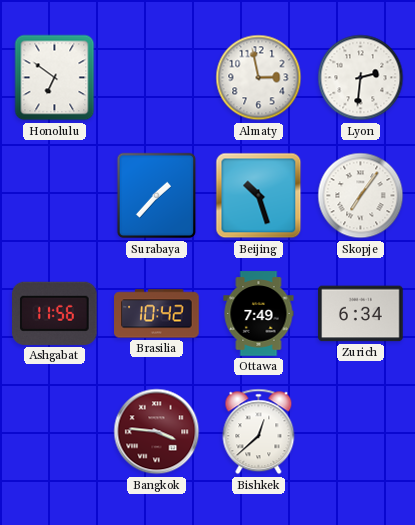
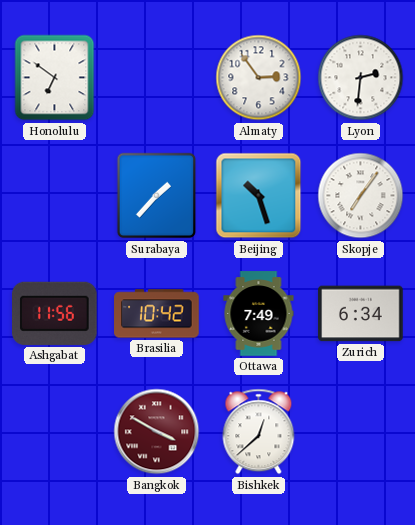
Almaty: 2:58 -> 2:54
Bangkok: 3:46 -> 3:50
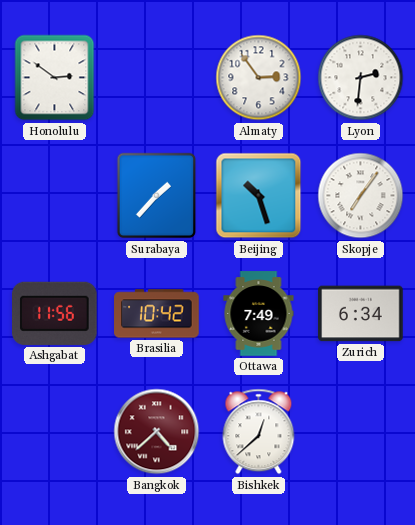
Honolulu: 6:51 -> 2:51
Bangkok: 3:50 -> 4:38
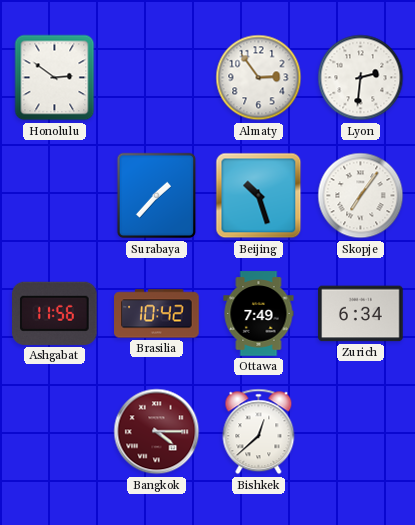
Bangkok: 4:38 -> 4:15
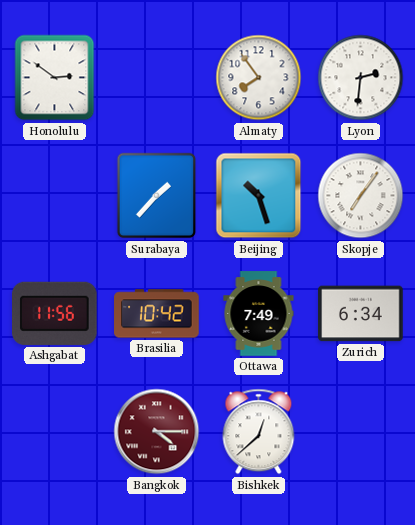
Almaty: 2:54 -> 7:54
